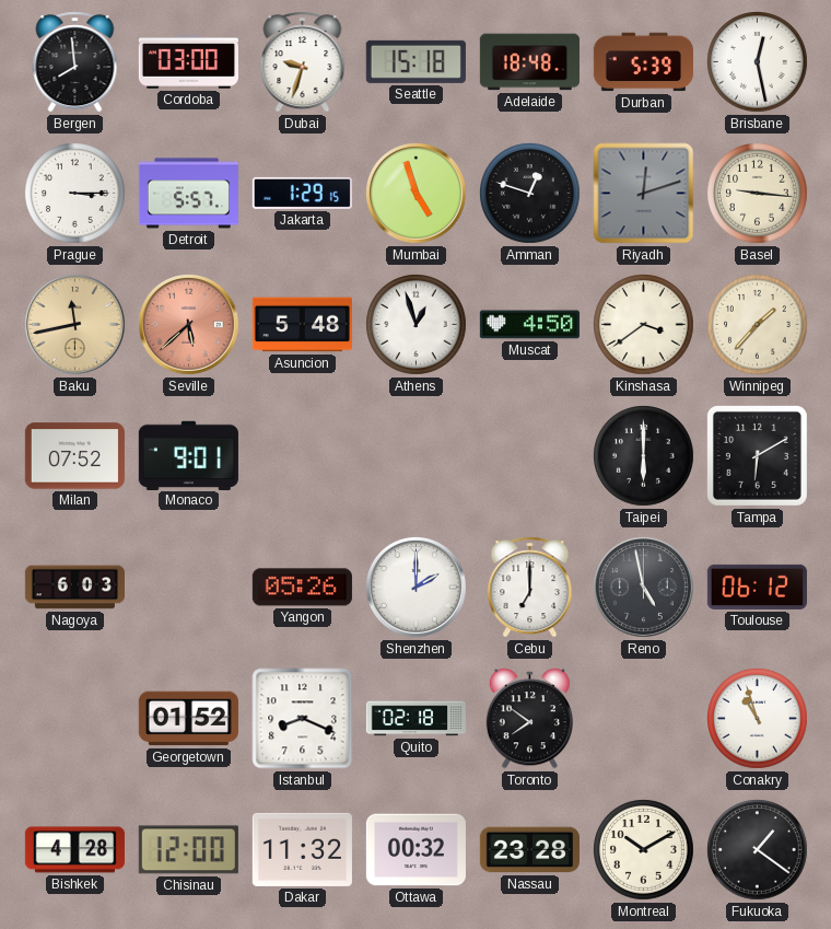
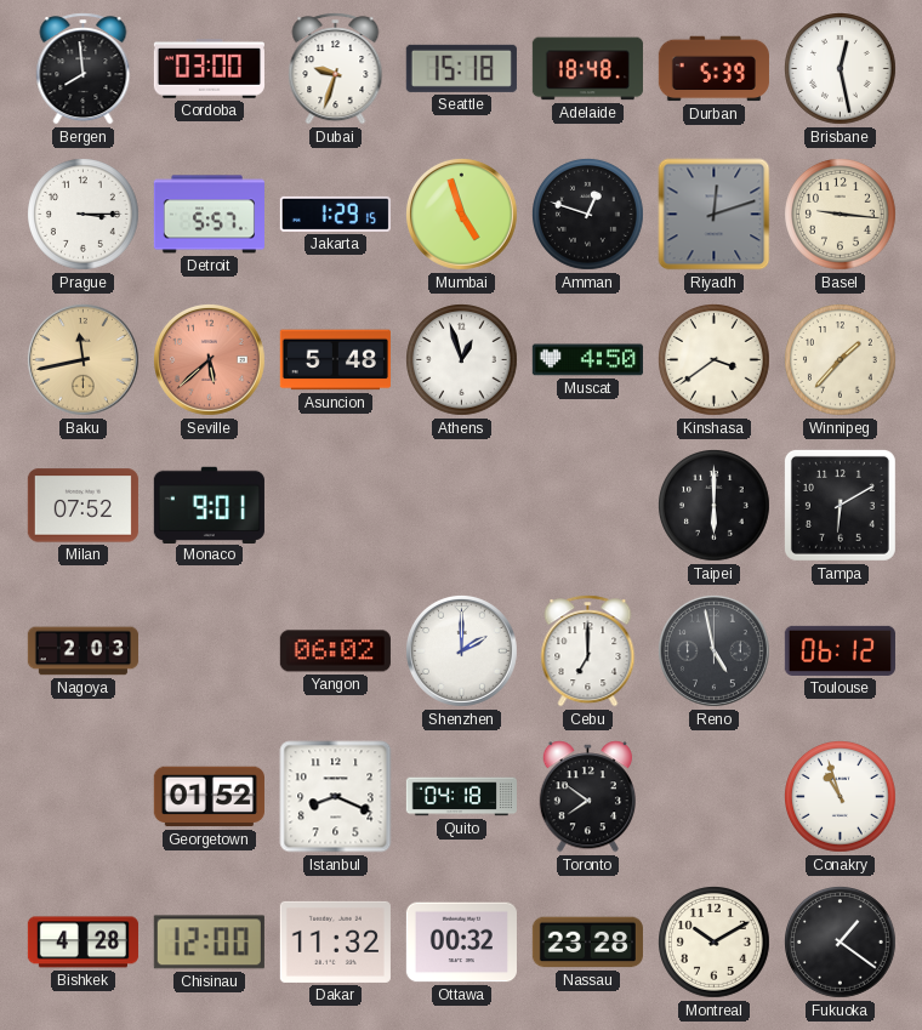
Nagoya: 6:03 -> 2:03
Yangon: 05:26 -> 06:02
Quito: 02:18 -> 04:18
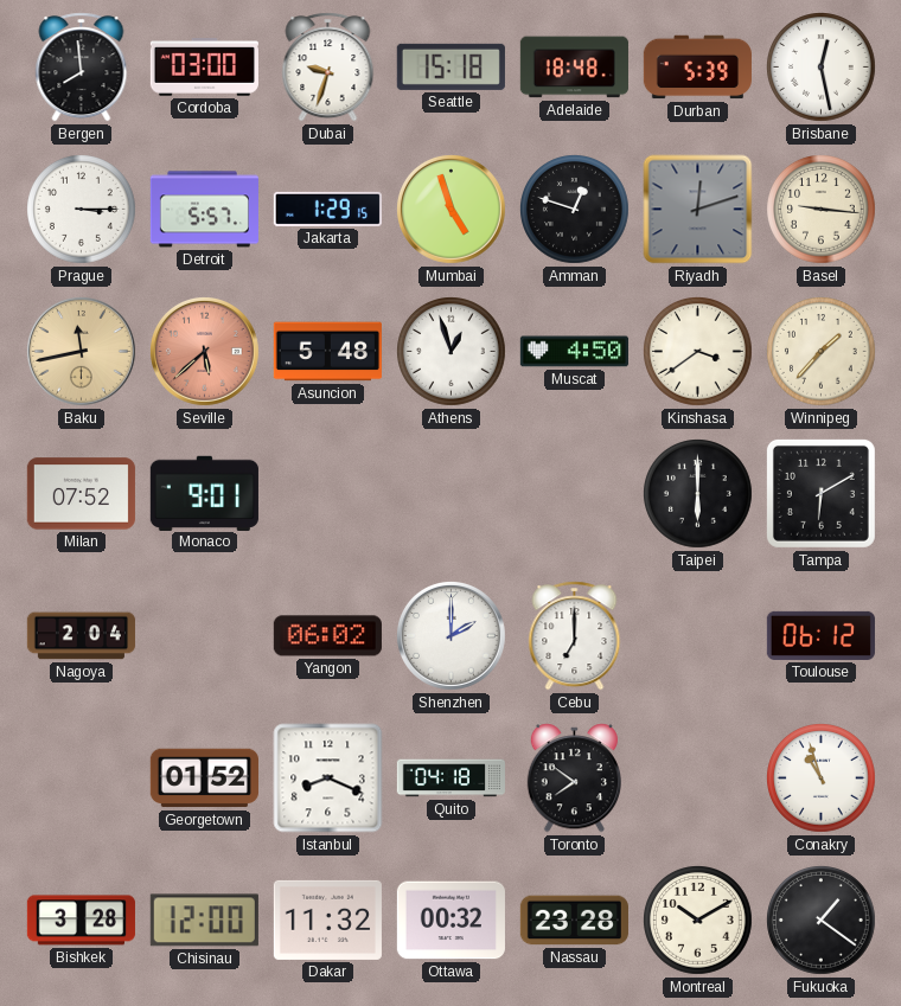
Nagoya: 2:03 -> 2:04
Reno: 4:58 -> none
Bishkek: 4:28 -> 3:28
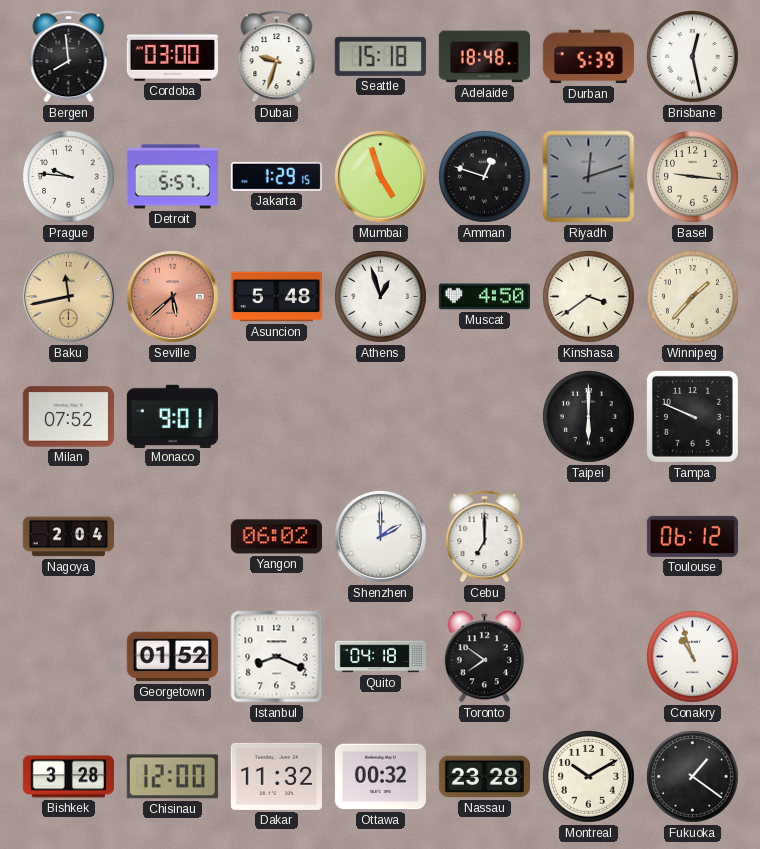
Prague: 3:15 -> 9:46
Tampa: 6:10 -> 9:49
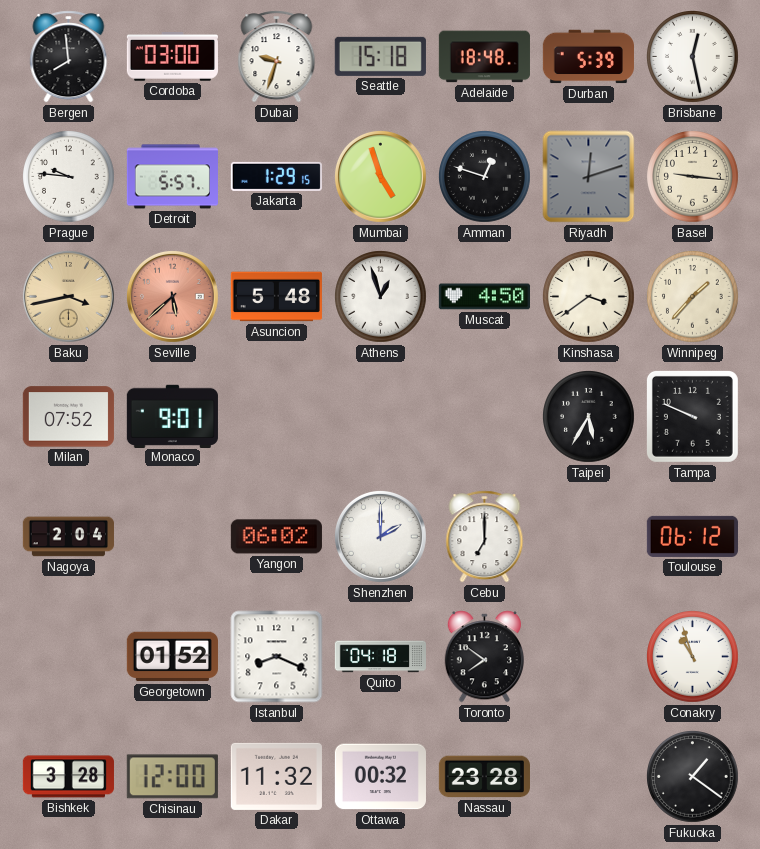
Baku: 11:43 -> 3:43
Taipei: 6:00 -> 5:35
Montreal: 10:10 -> none
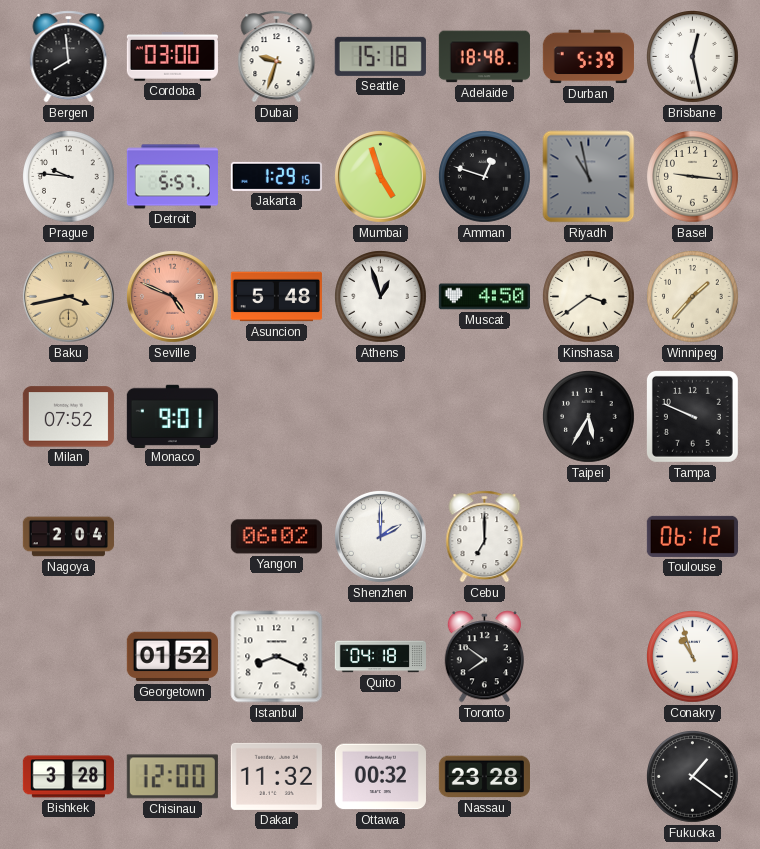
Riyadh: 12:12 -> 10:58
Seville: 5:38 -> 4:49
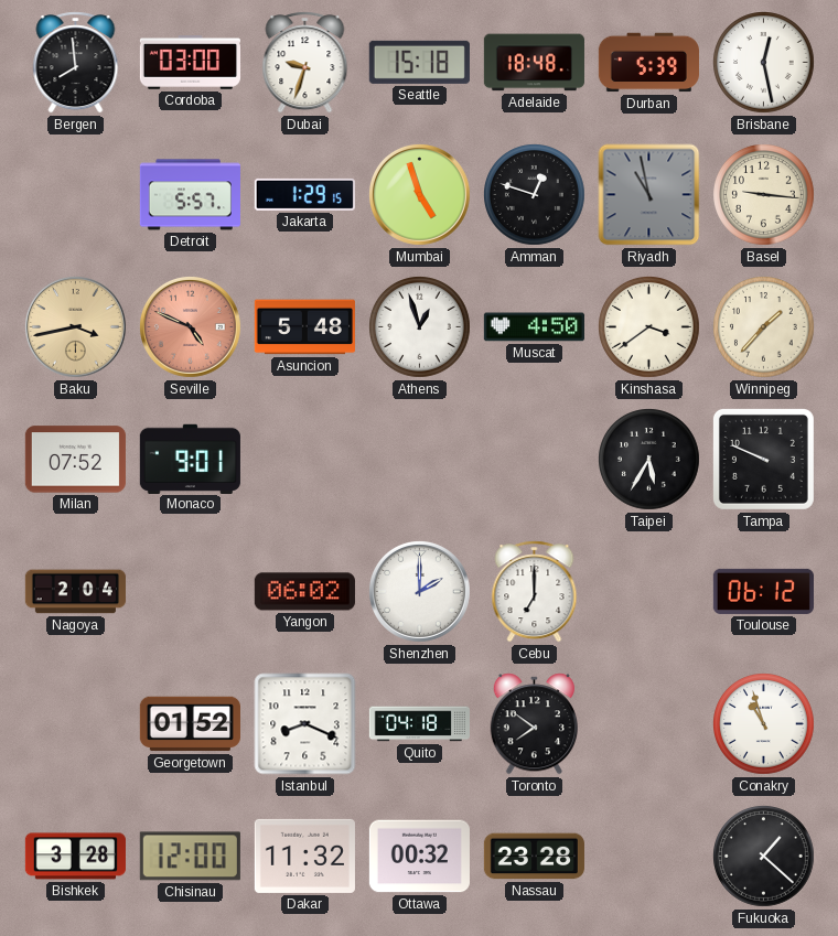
Prague: 9:46 -> none
Fukuoka: 1:21 -> 1:22
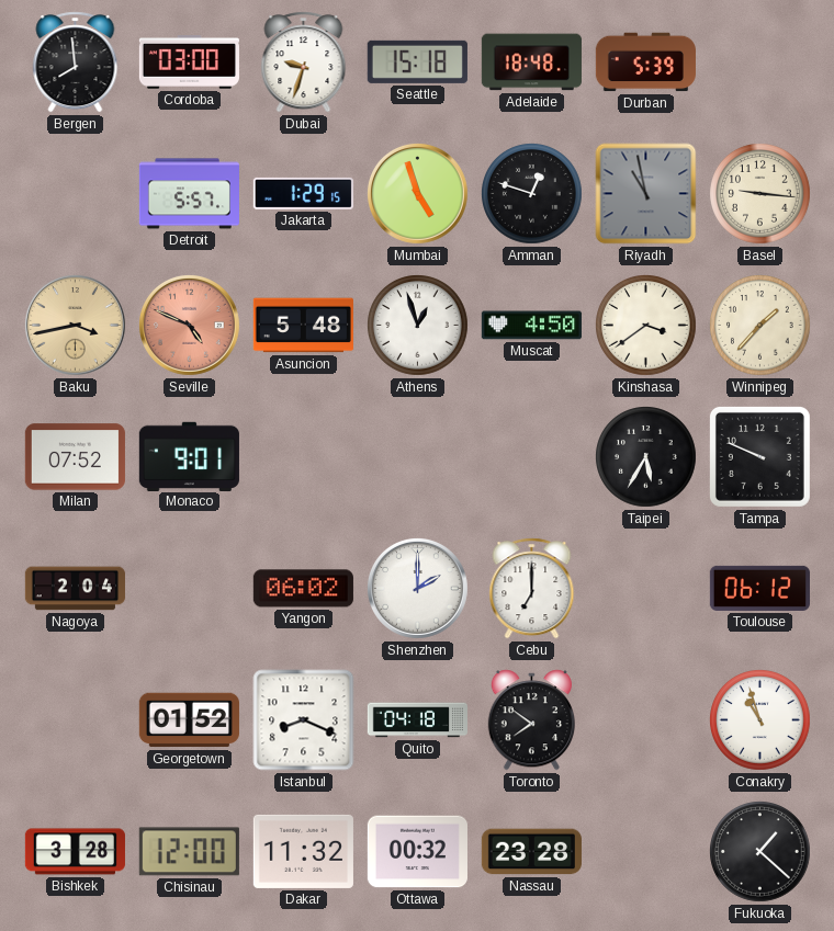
Brisbane: 12:28 -> none
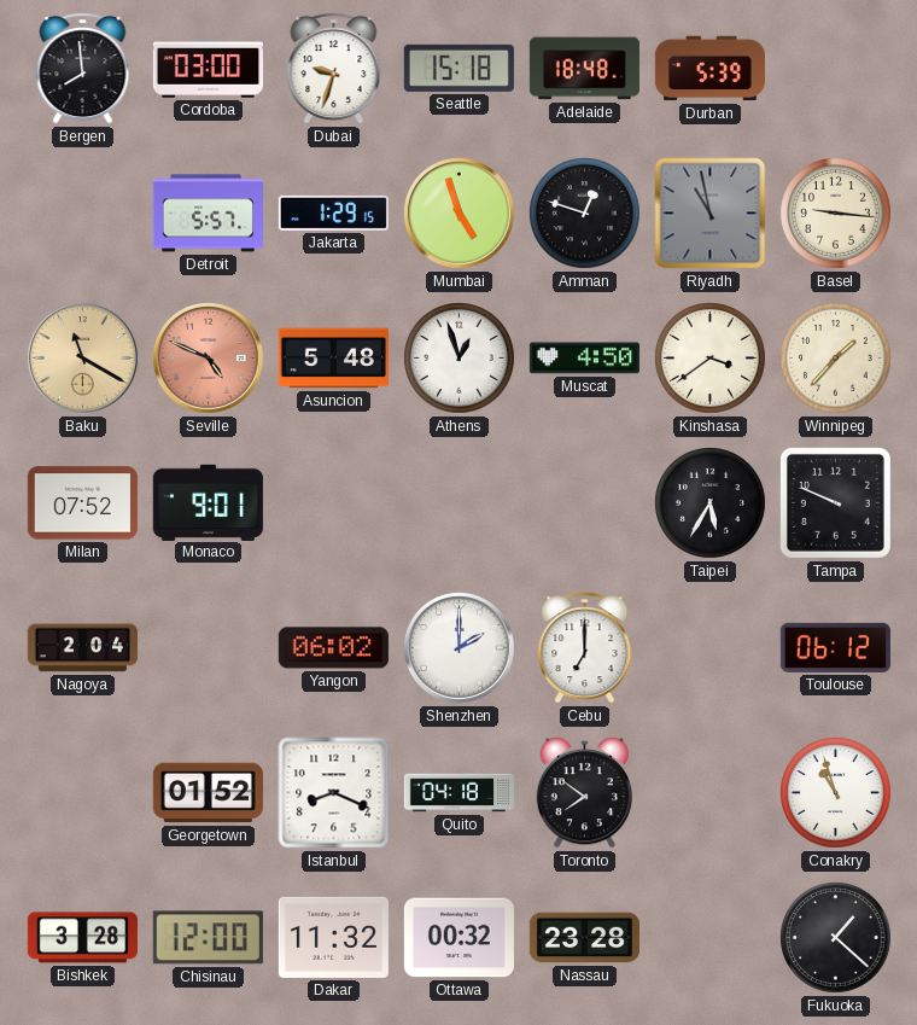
Baku: 3:43 -> 11:20
